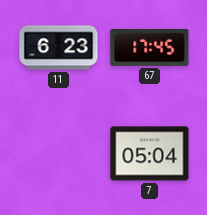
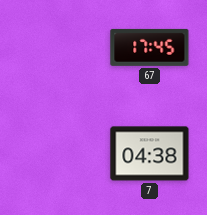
11: 6:23 -> none
7: 05:04 -> 04:38
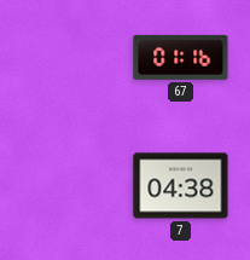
67: 17:45 -> 01:16
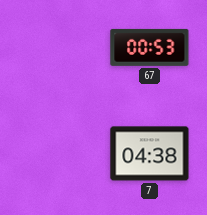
67: 01:16 -> 00:53
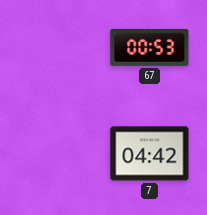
7: 04:38 -> 04:42
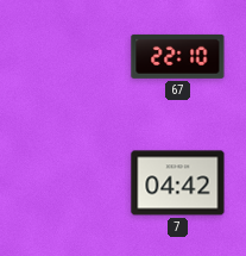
67: 00:53 -> 22:10
